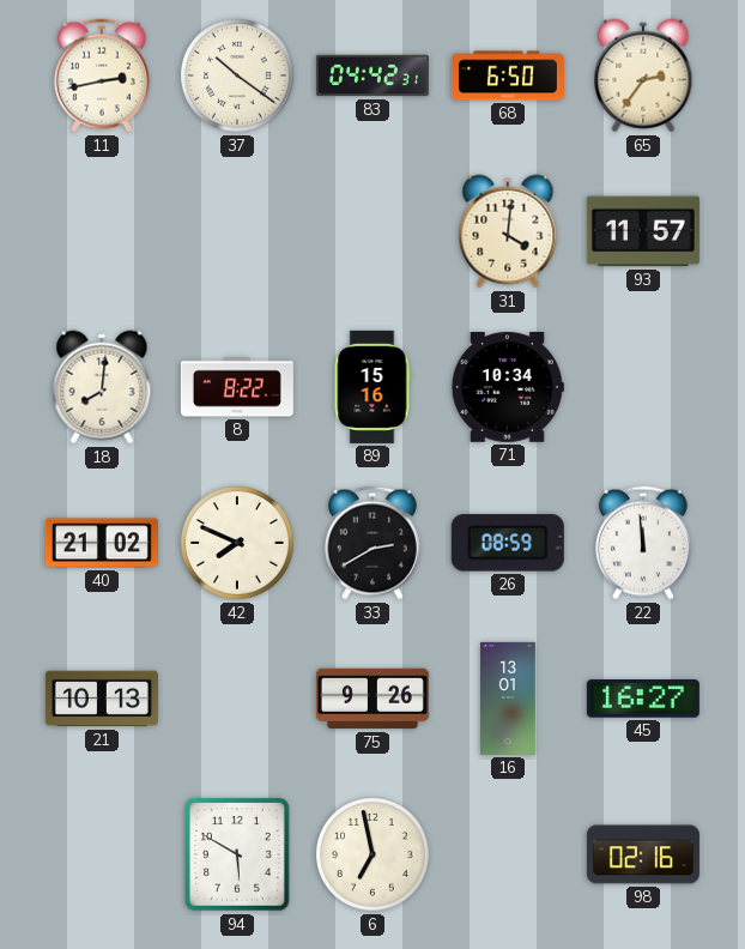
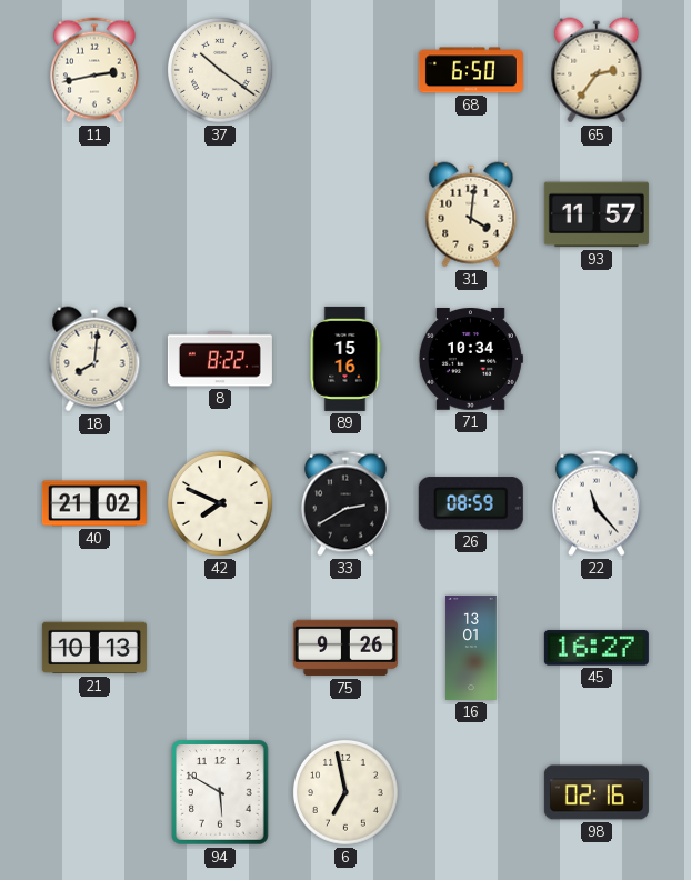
83: 04:42 -> none
22: 11:59 -> 11:23
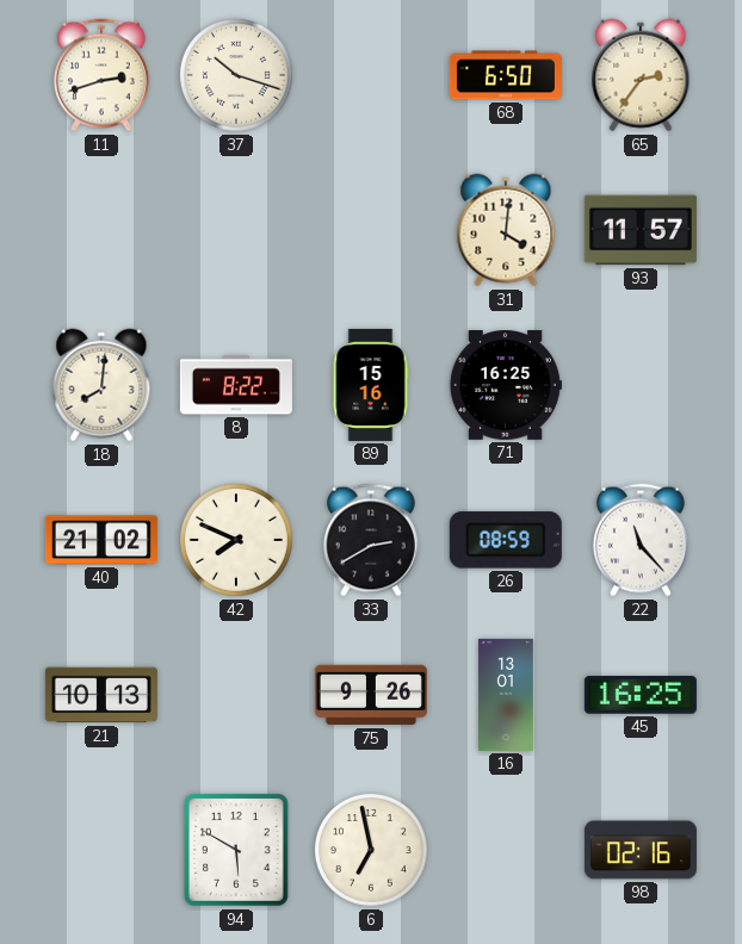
11: 2:43 -> 2:42
37: 10:21 -> 10:18
71: 10:34 -> 16:25
45: 16:27 -> 16:25
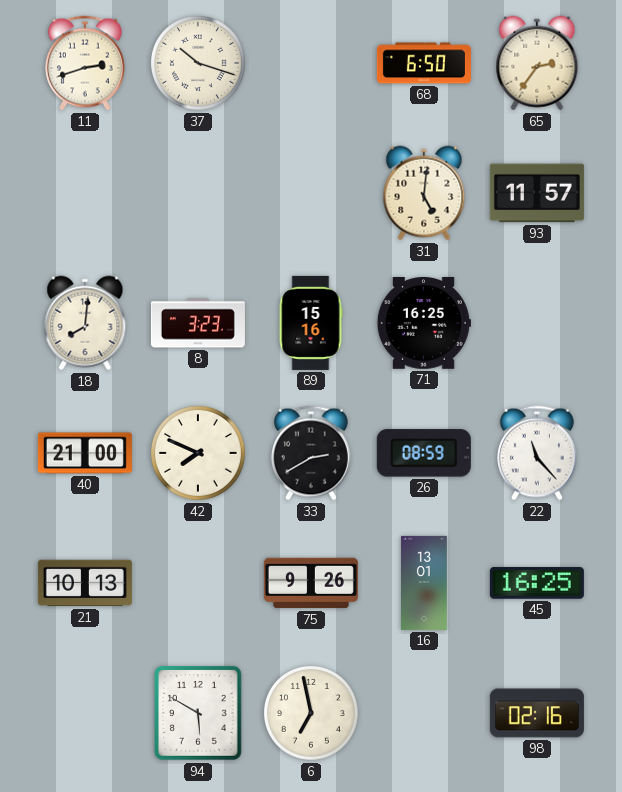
31: 4:01 -> 5:01
8: 8:22 -> 3:23
40: 21:02 -> 21:00
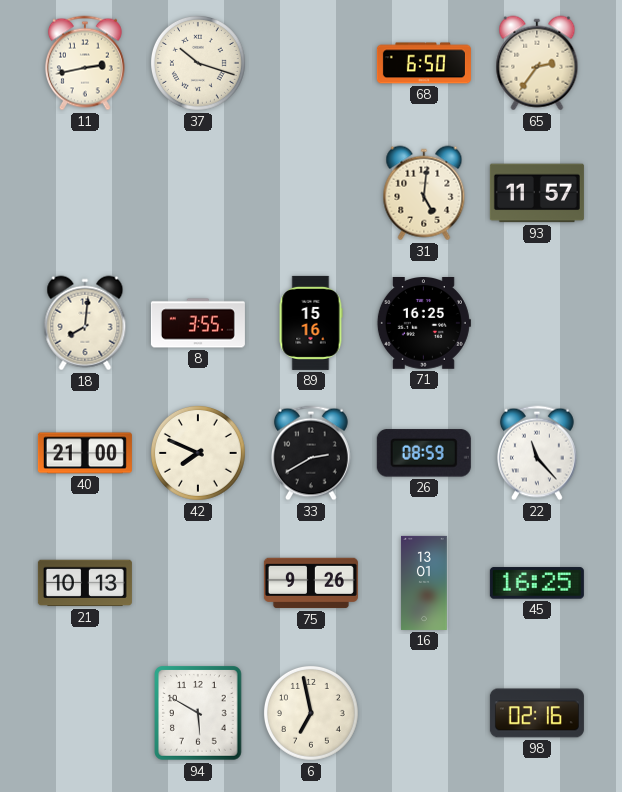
11: 2:42 -> 2:43
8: 3:23 -> 3:55
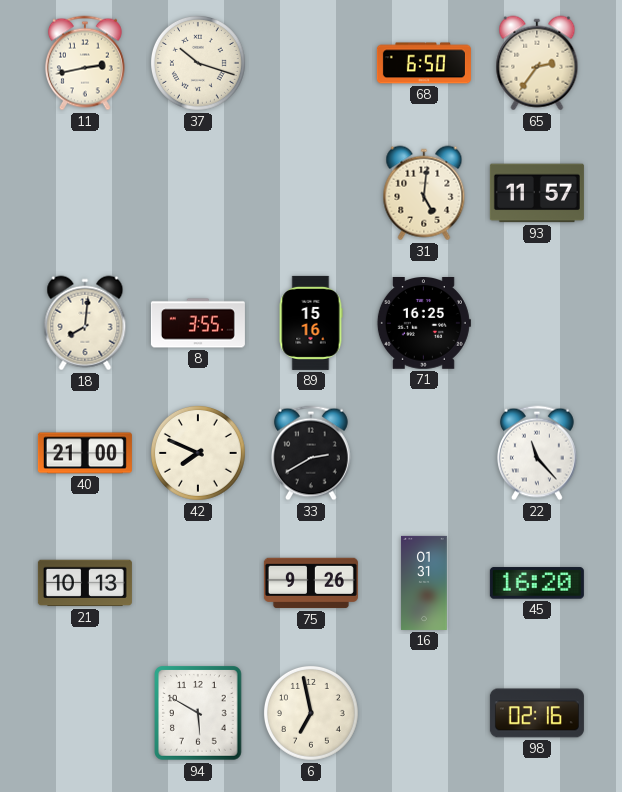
26: 08:59 -> none
16: 13:01 -> 01:31
45: 16:25 -> 16:20
